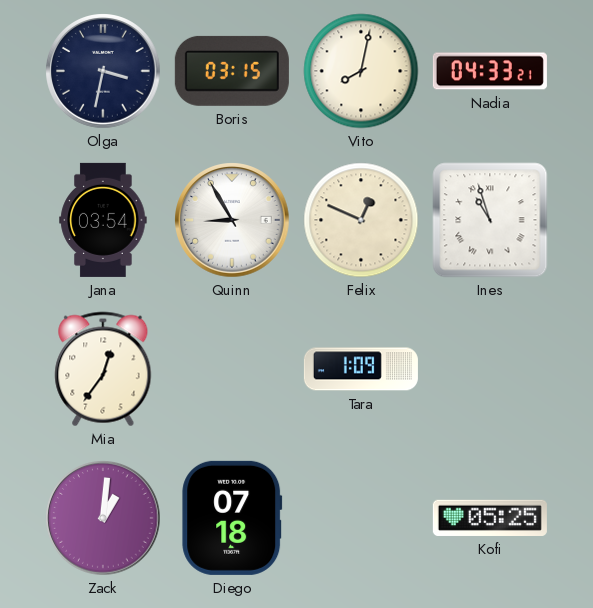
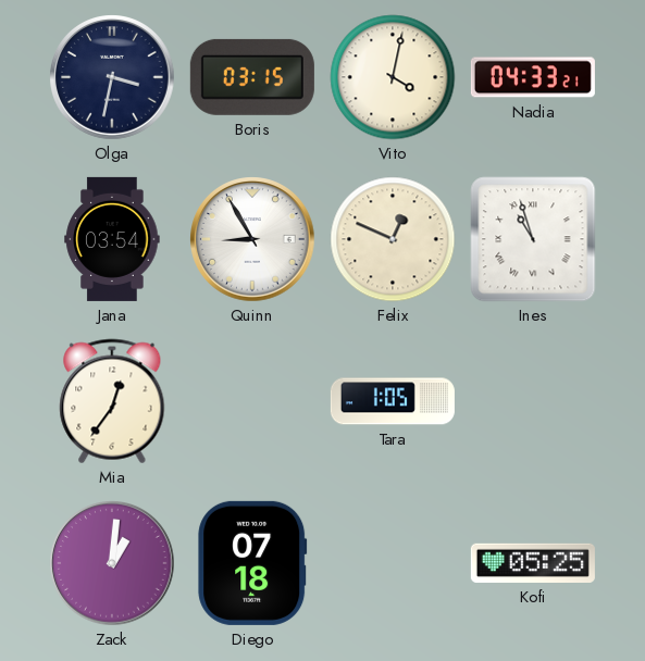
Vito: 8:02 -> 4:02
Tara: 1:09 -> 1:05
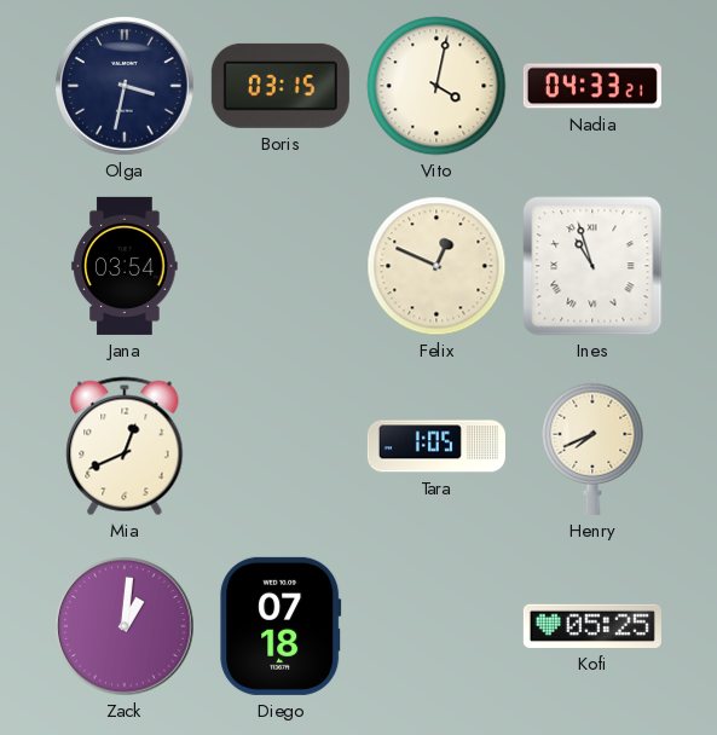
Quinn: 8:55 -> none
Mia: 12:36 -> 12:41
Henry: none -> 7:41
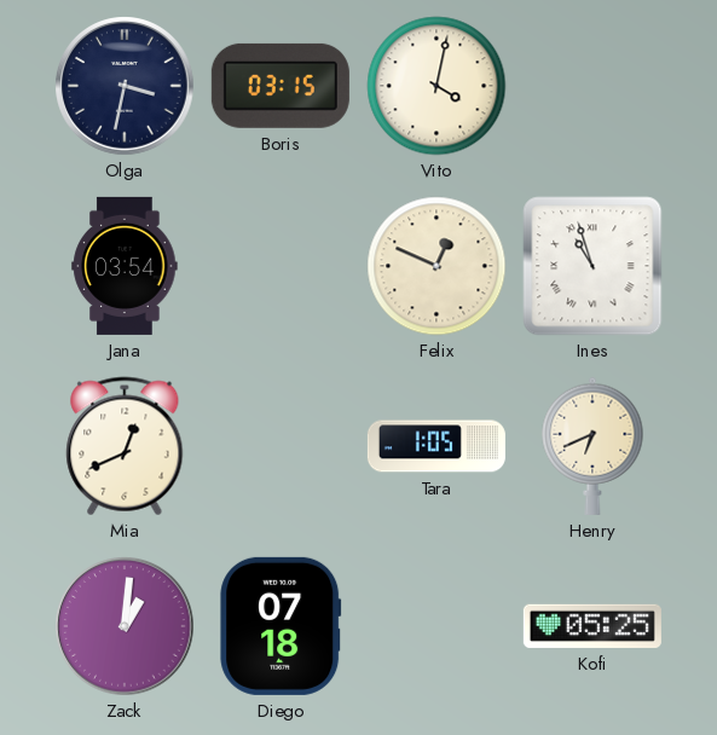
Nadia: 04:33 -> none
Henry: 7:41 -> 6:41
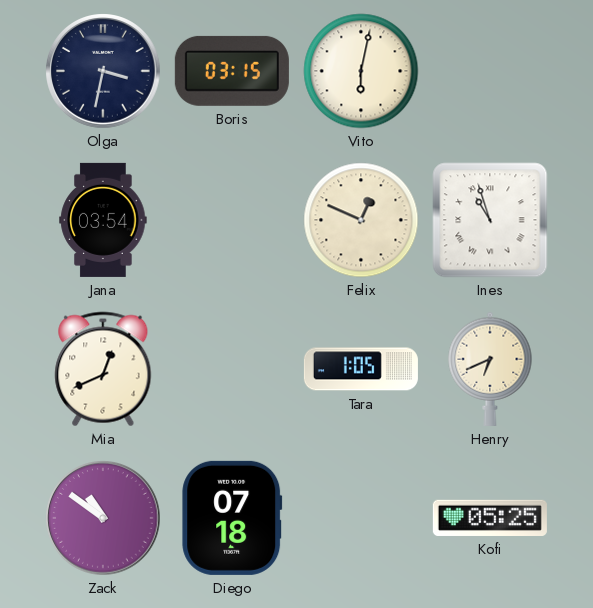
Vito: 4:02 -> 6:02
Zack: 1:01 -> 10:51
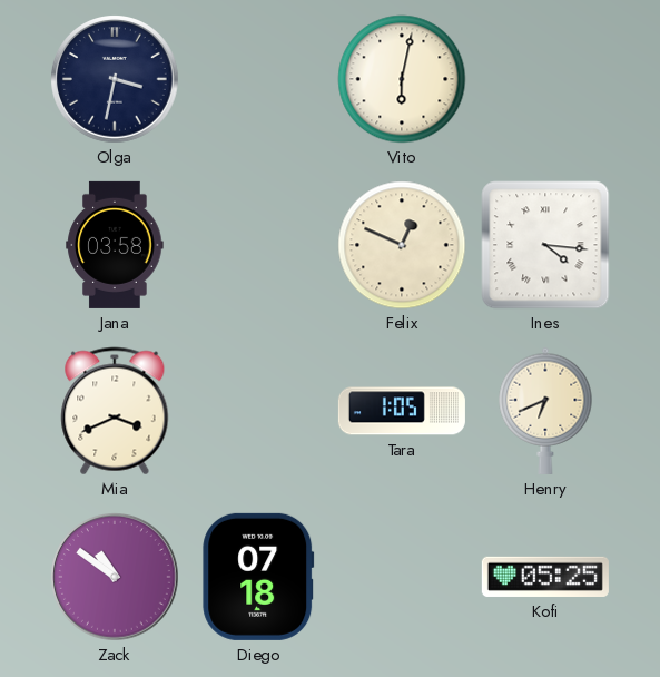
Boris: 03:15 -> none
Jana: 03:54 -> 03:58
Ines: 10:57 -> 4:16
Mia: 12:41 -> 3:41
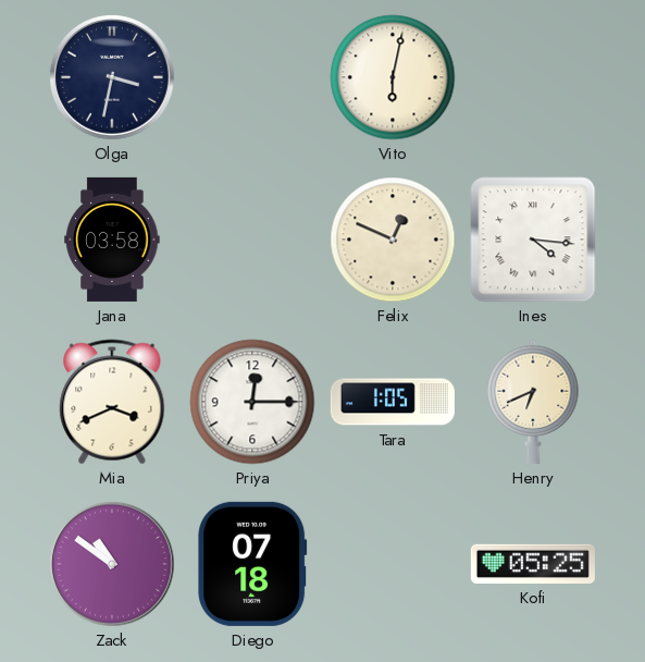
Priya: none -> 12:15
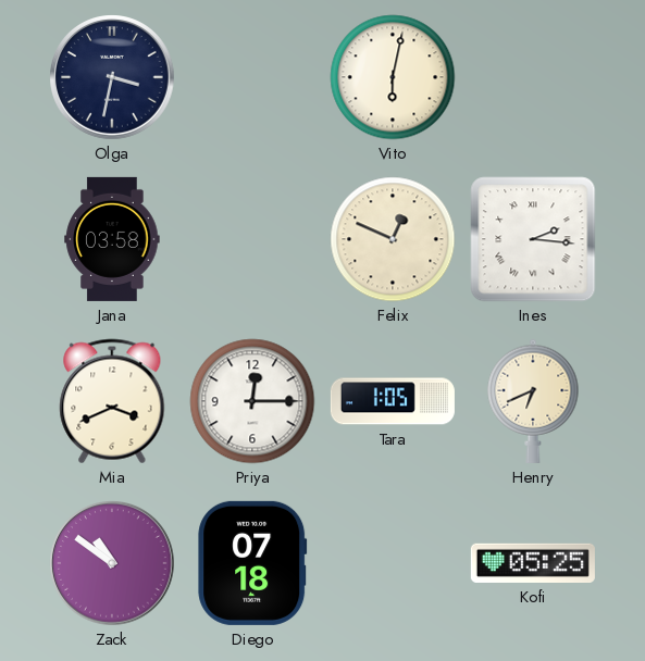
Ines: 4:16 -> 2:16
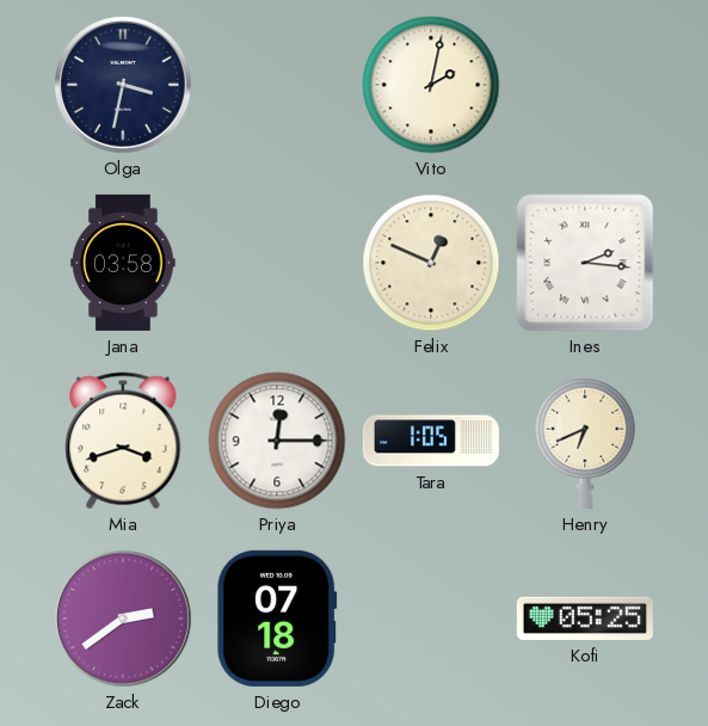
Vito: 6:02 -> 2:02
Mia: 3:41 -> 3:42
Zack: 10:51 -> 2:39
